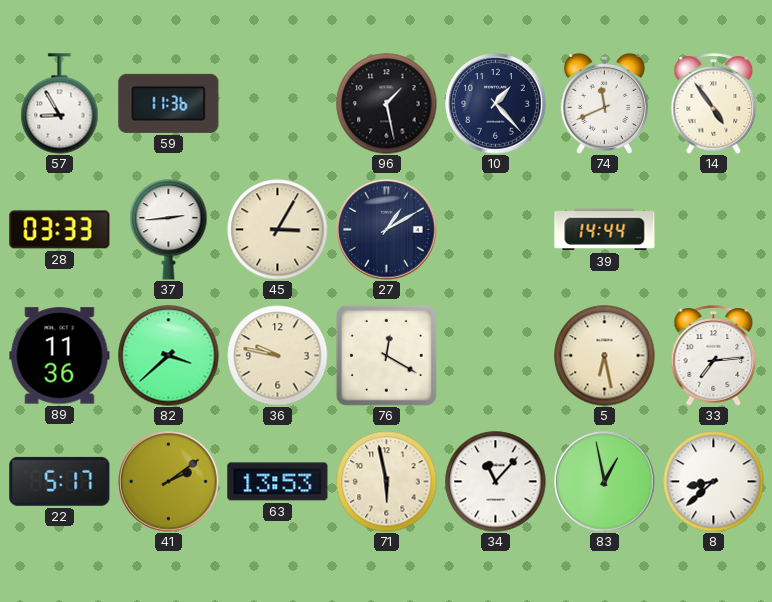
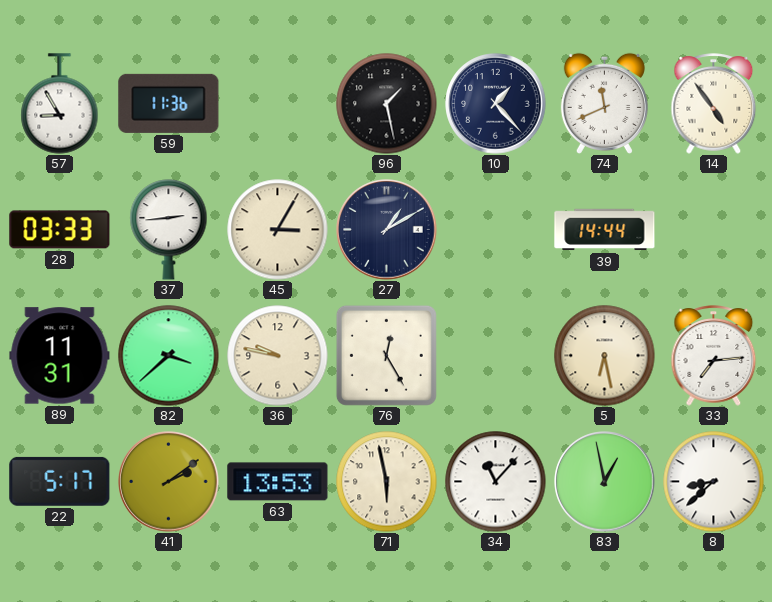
89: 11:36 -> 11:31
76: 12:20 -> 12:25
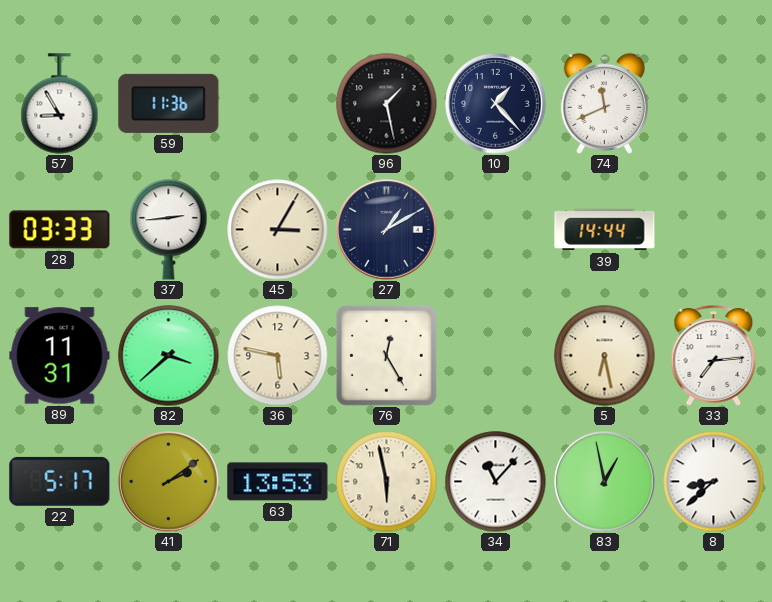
14: 4:54 -> none
36: 9:47 -> 5:47
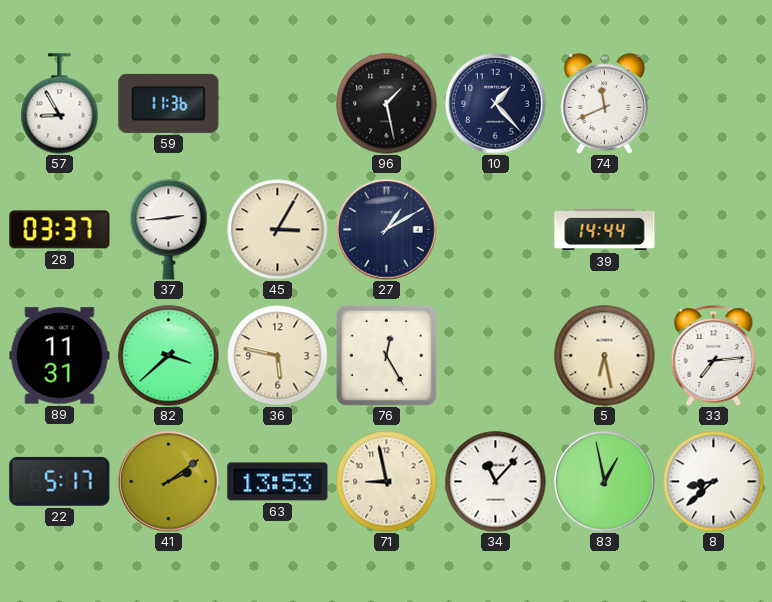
28: 03:33 -> 03:37
71: 5:58 -> 8:58
